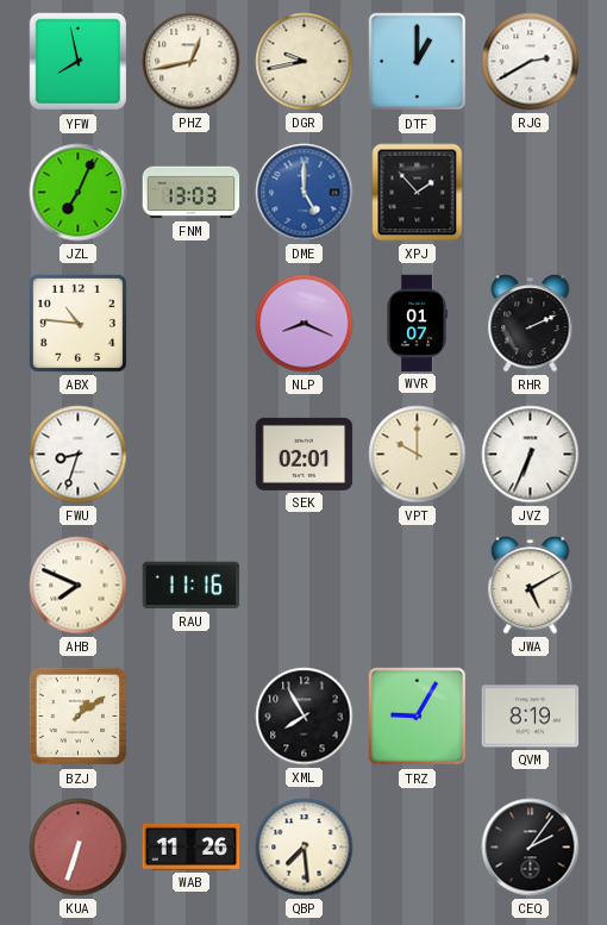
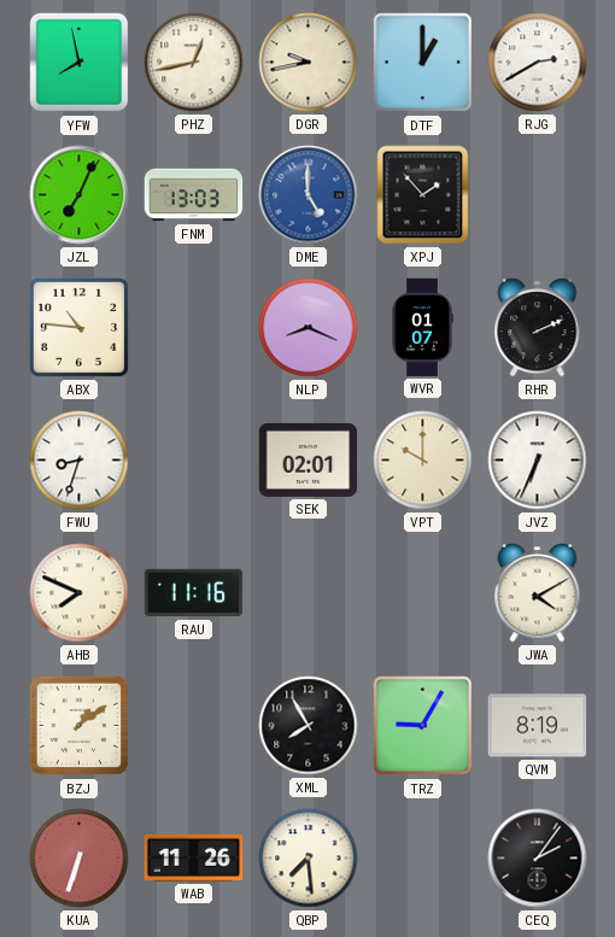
JWA: 5:10 -> 4:10
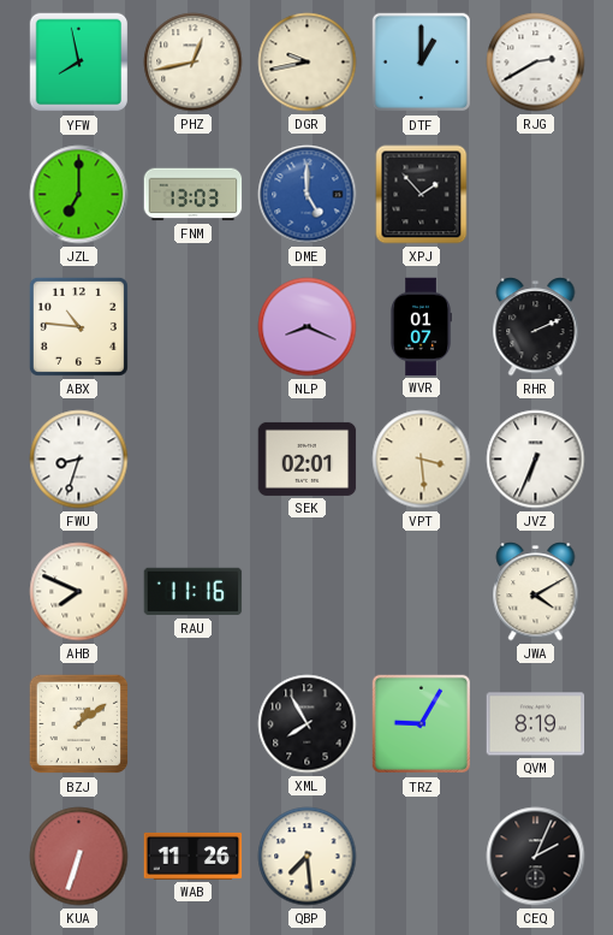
JZL: 7:04 -> 7:00
VPT: 10:00 -> 3:29
CEQ: 2:06 -> 2:04
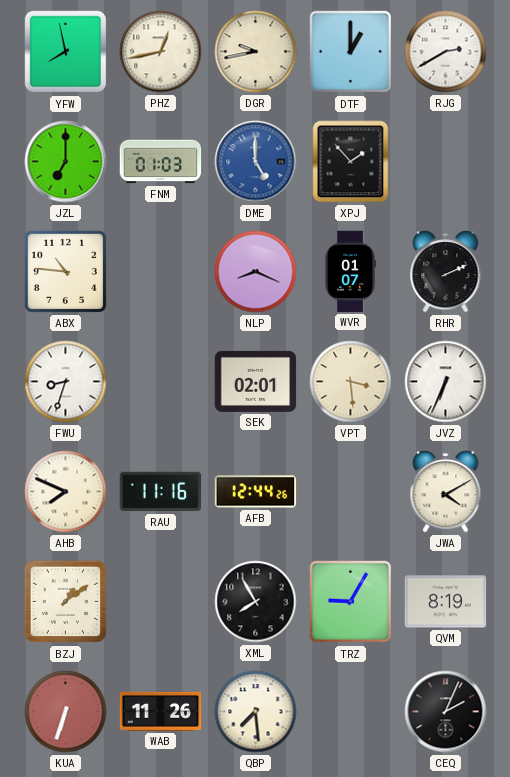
FNM: 13:03 -> 01:03
AFB: none -> 12:44
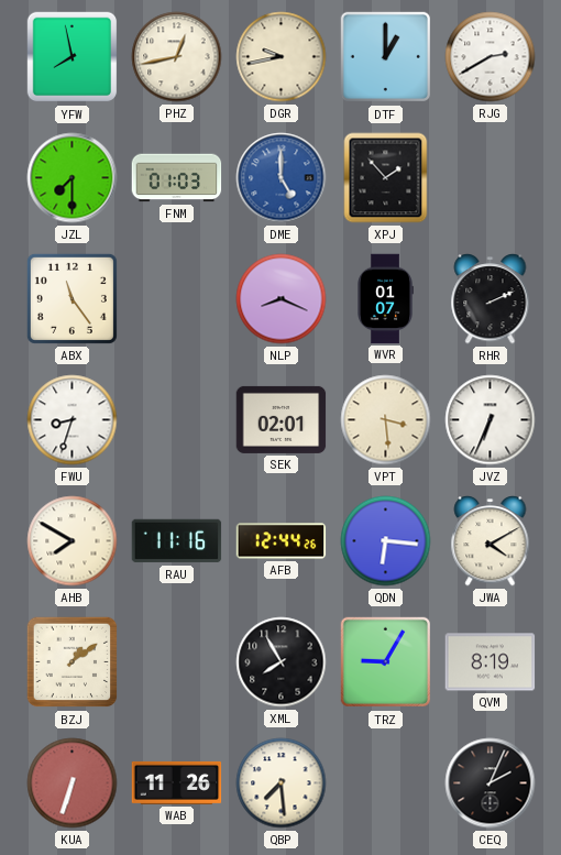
JZL: 7:00 -> 7:30
ABX: 10:46 -> 11:24
AHB: 7:49 -> 7:50
QDN: none -> 6:16
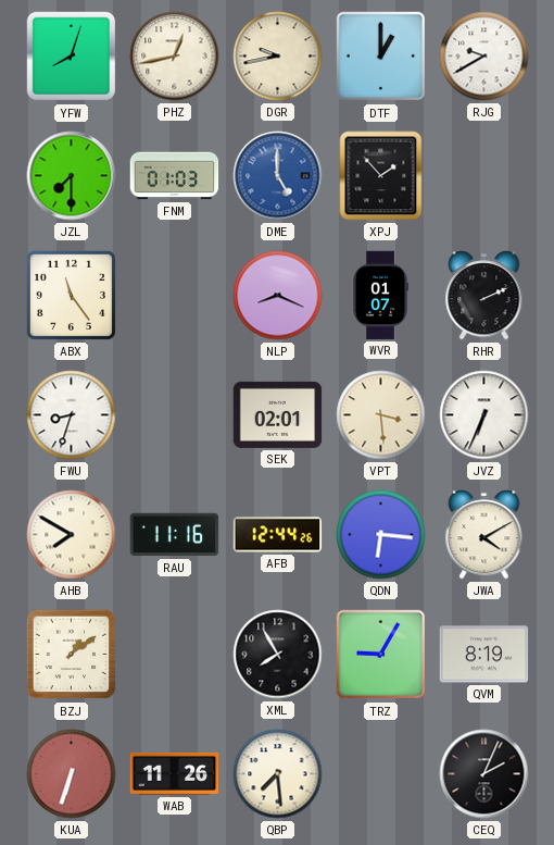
YFW: 7:58 -> 8:03
RJG: 2:40 -> 9:40
